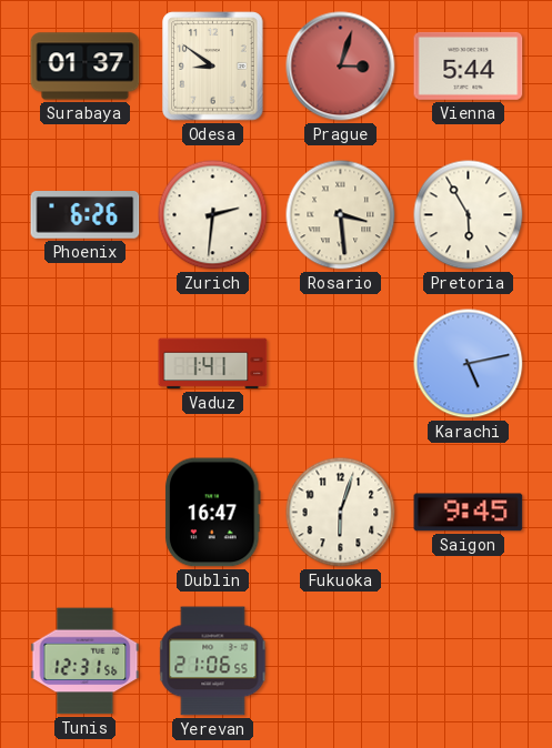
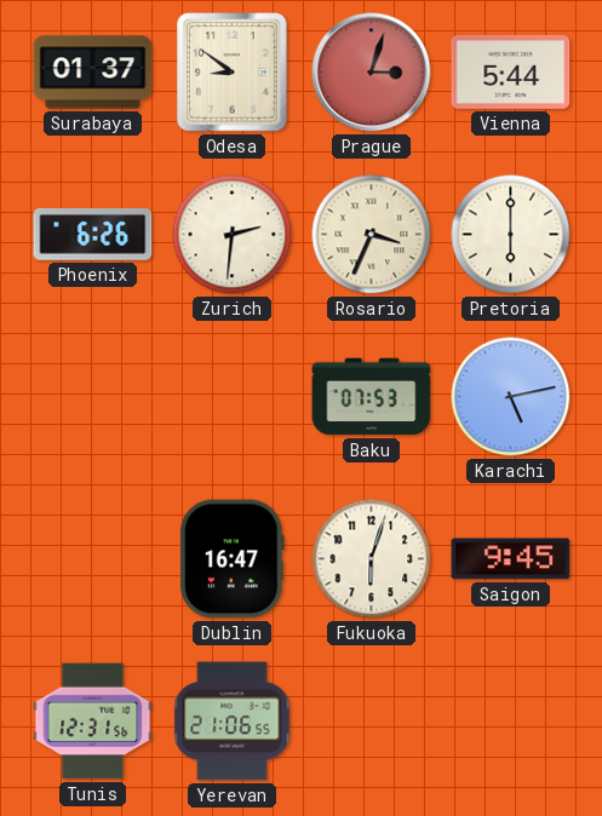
Rosario: 3:29 -> 3:34
Pretoria: 5:55 -> 6:00
Vaduz: 1:41 -> none
Baku: none -> 07:53
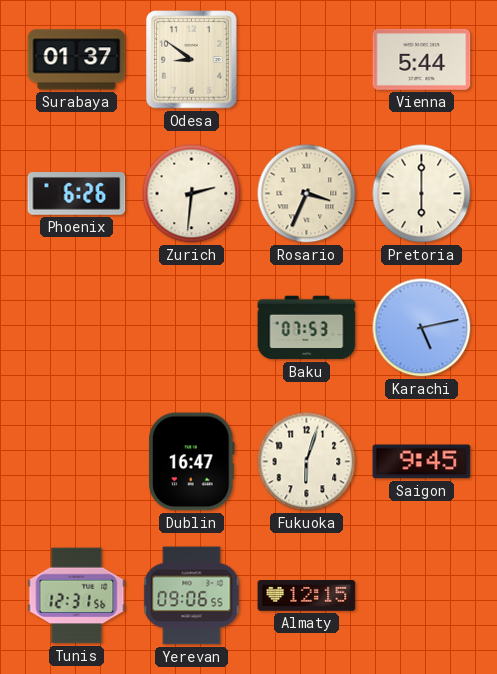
Prague: 3:03 -> none
Yerevan: 21:06 -> 09:06
Almaty: none -> 12:15
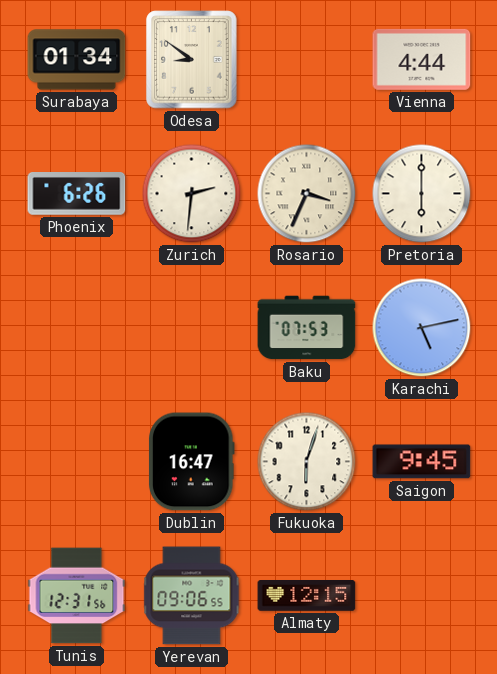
Surabaya: 01:37 -> 01:34
Vienna: 5:44 -> 4:44
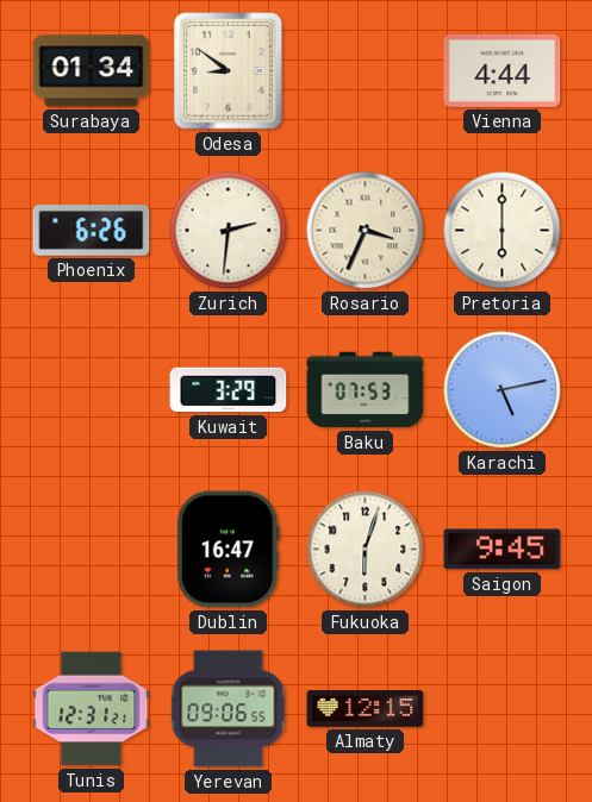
Kuwait: none -> 3:29
Tunis: 12:31:56 -> 12:31:21
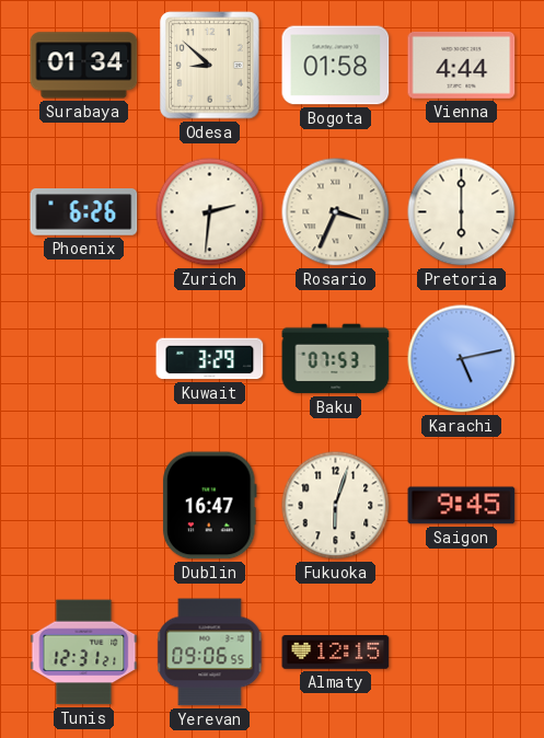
Odesa: 8:51 -> 8:52
Bogota: none -> 01:58
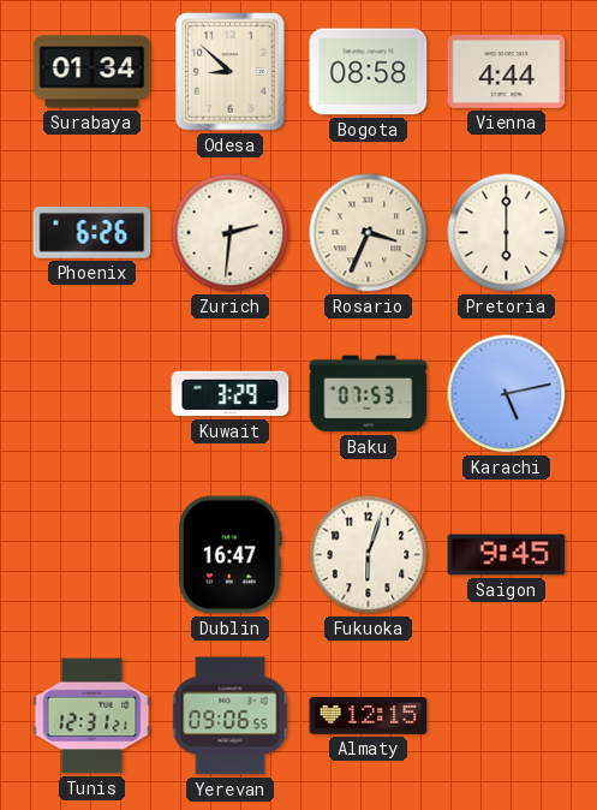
Bogota: 01:58 -> 08:58
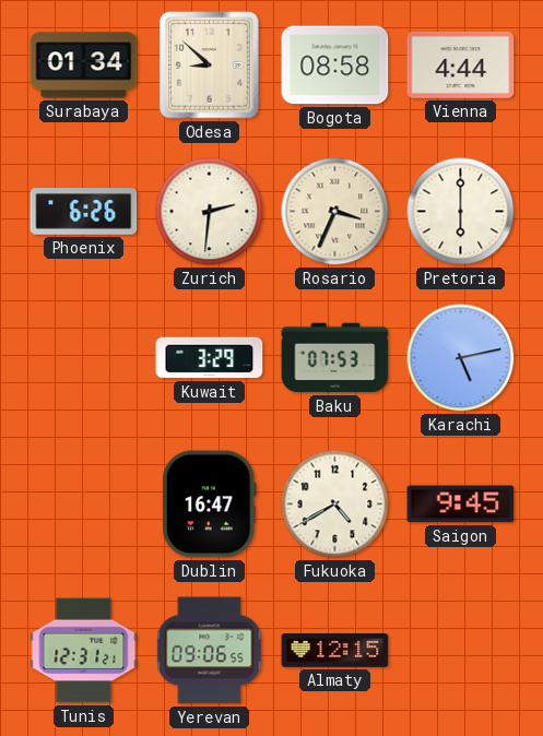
Fukuoka: 6:03 -> 4:40
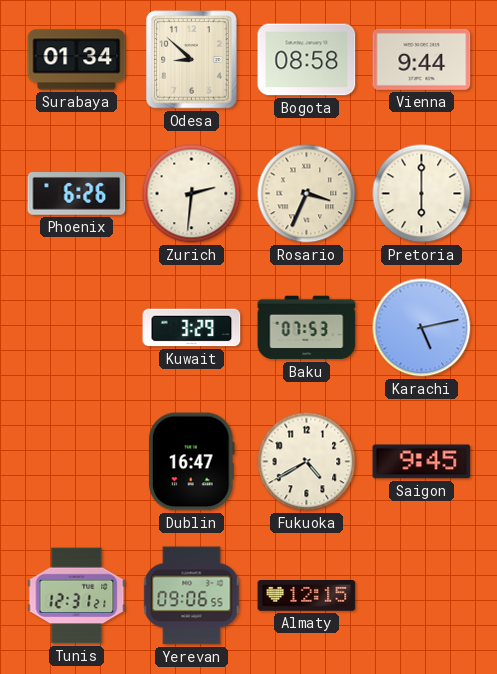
Vienna: 4:44 -> 9:44
